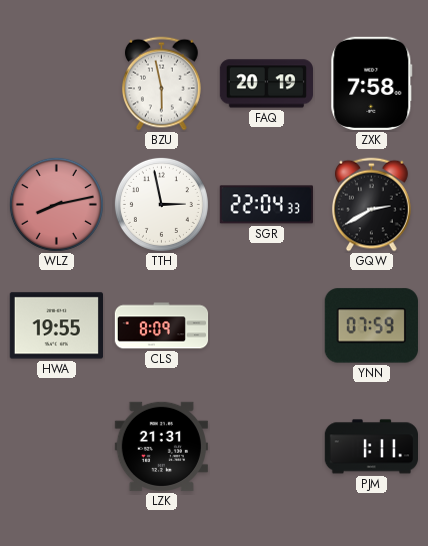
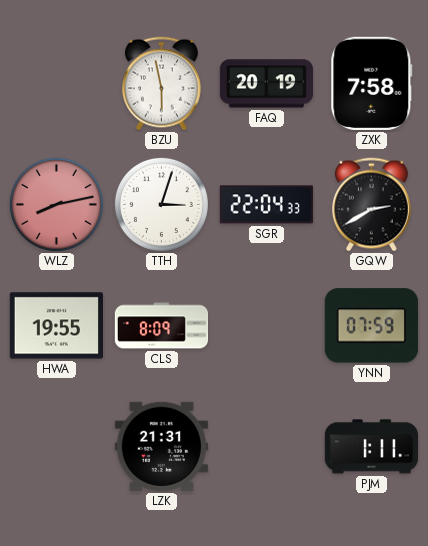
TTH: 2:58 -> 3:03
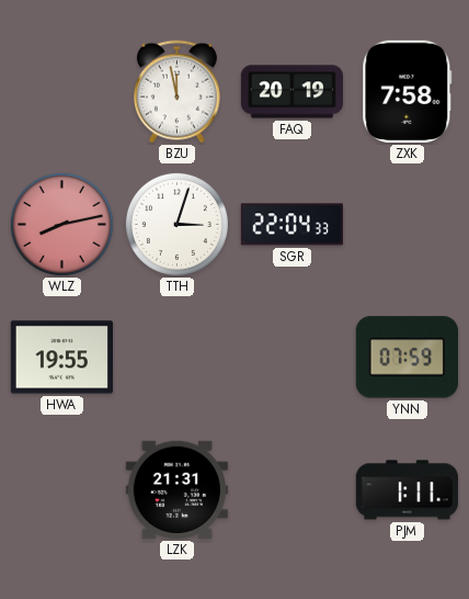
BZU: 5:58 -> 11:58
GQW: 2:40 -> none
CLS: 8:09 -> none
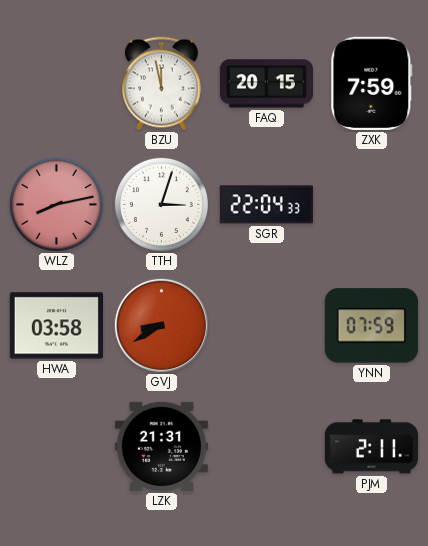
FAQ: 20:19 -> 20:15
ZXK: 7:58 -> 7:59
HWA: 19:55 -> 03:58
GVJ: none -> 8:40
PJM: 1:11 -> 2:11
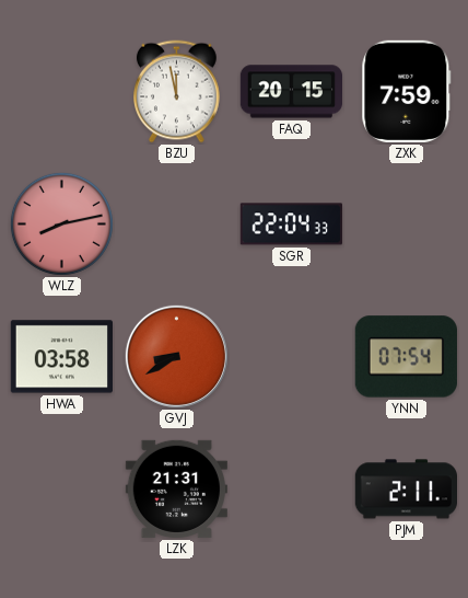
TTH: 3:03 -> none
YNN: 07:59 -> 07:54
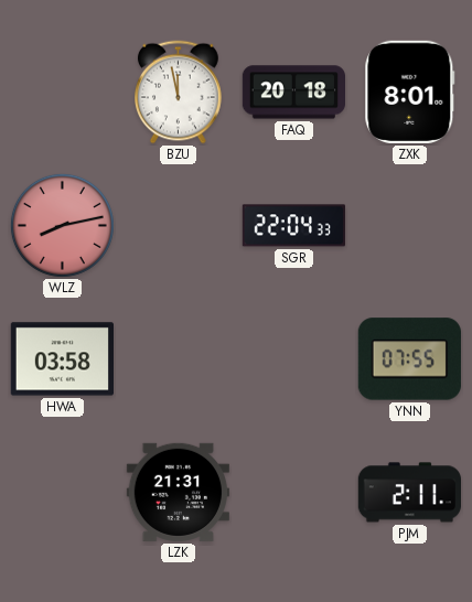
FAQ: 20:15 -> 20:18
ZXK: 7:59 -> 8:01
GVJ: 8:40 -> none
YNN: 07:54 -> 07:55
